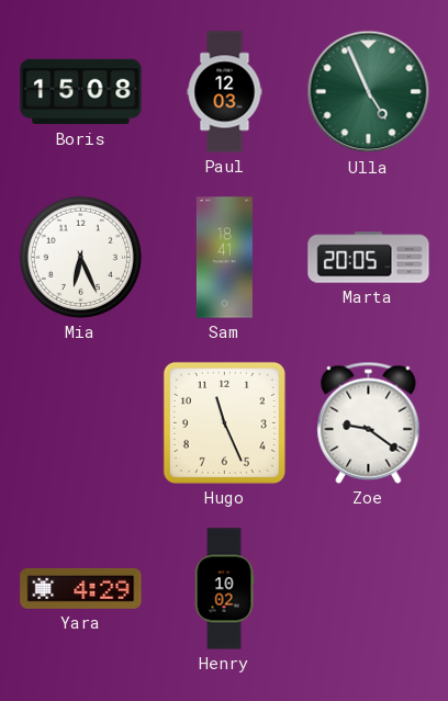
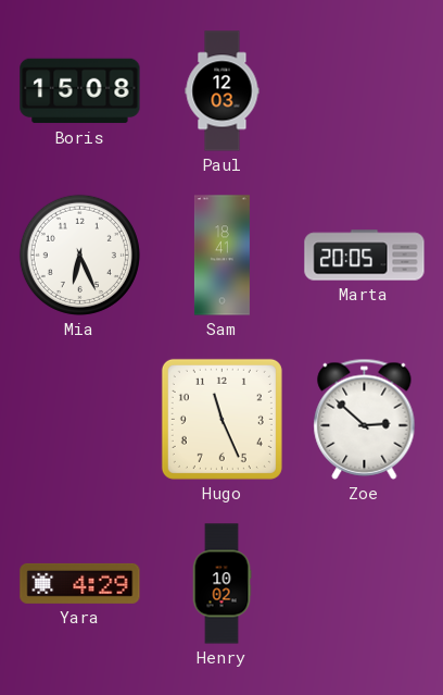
Ulla: 4:56 -> none
Zoe: 9:21 -> 2:52
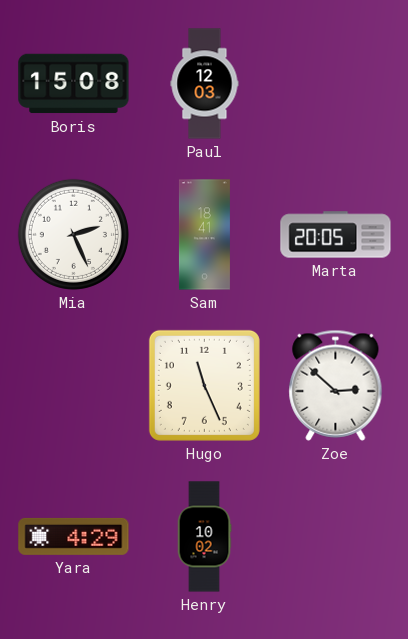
Mia: 6:26 -> 2:26
